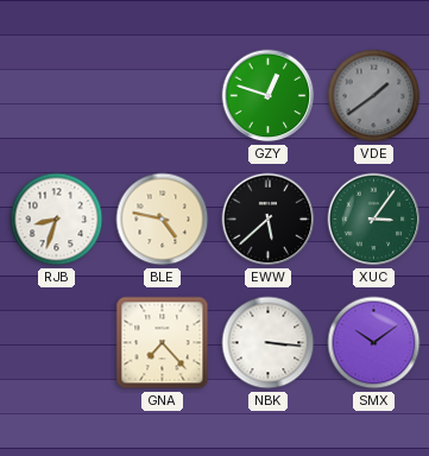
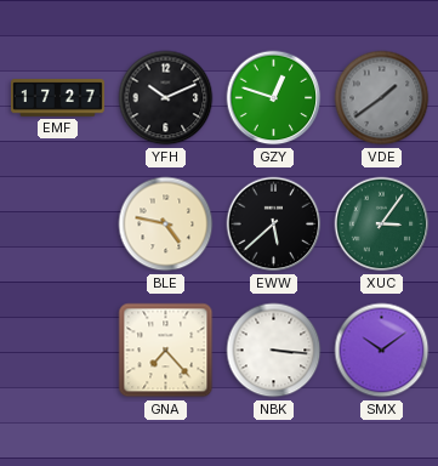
EMF: none -> 17:27
YFH: none -> 10:11
RJB: 8:33 -> none
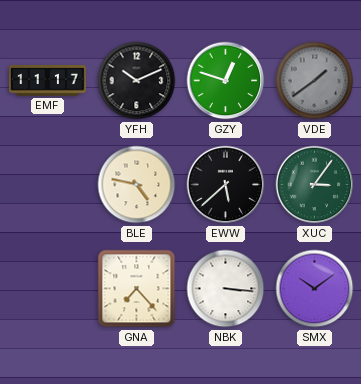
EMF: 17:27 -> 11:17
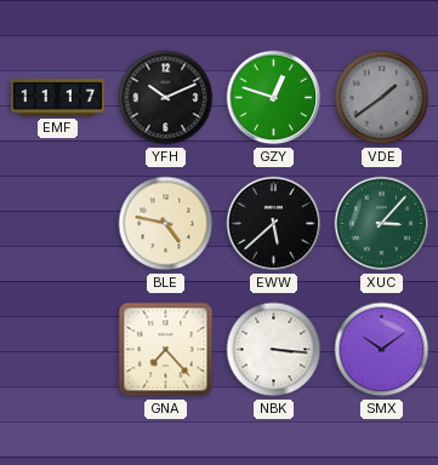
XUC: 3:06 -> 3:07
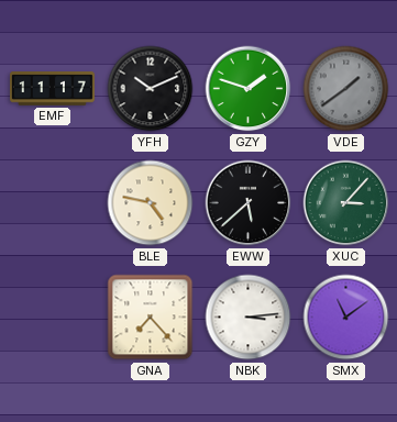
GZY: 12:48 -> 1:48
NBK: 3:16 -> 3:14
SMX: 10:09 -> 11:09
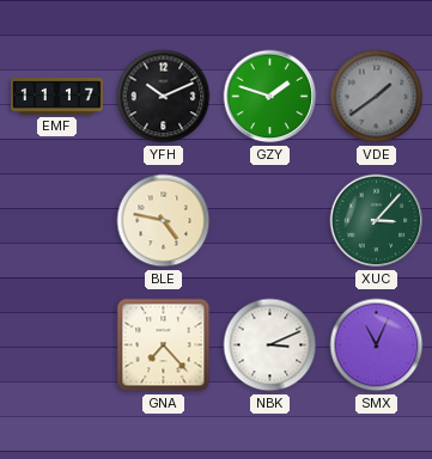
EWW: 5:38 -> none
NBK: 3:14 -> 3:11
SMX: 11:09 -> 11:04
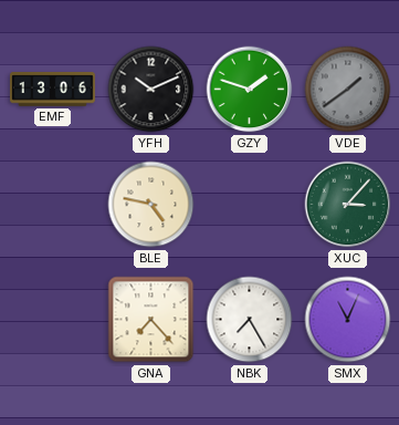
EMF: 11:17 -> 13:06
NBK: 3:11 -> 7:25
